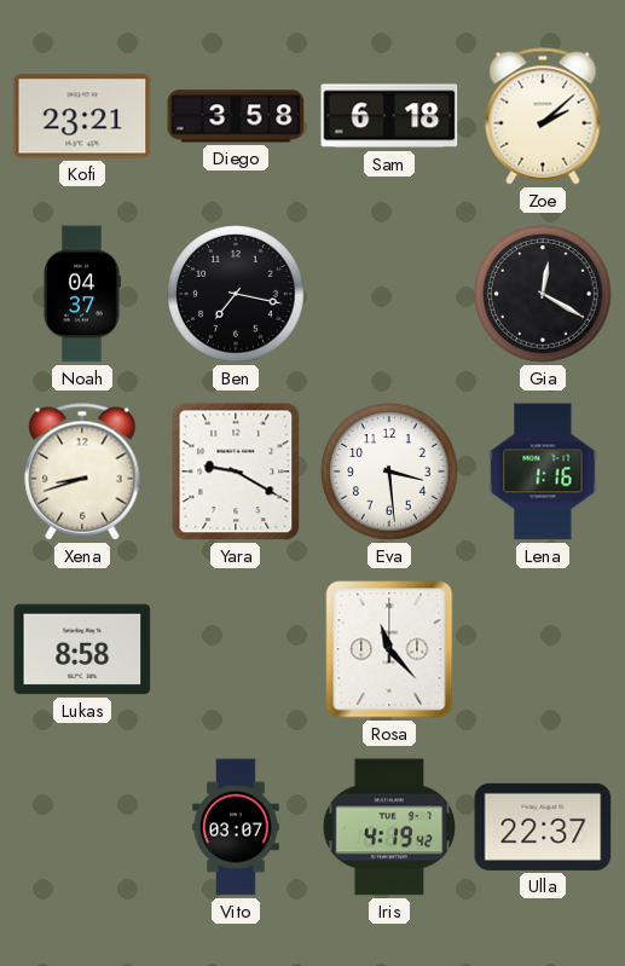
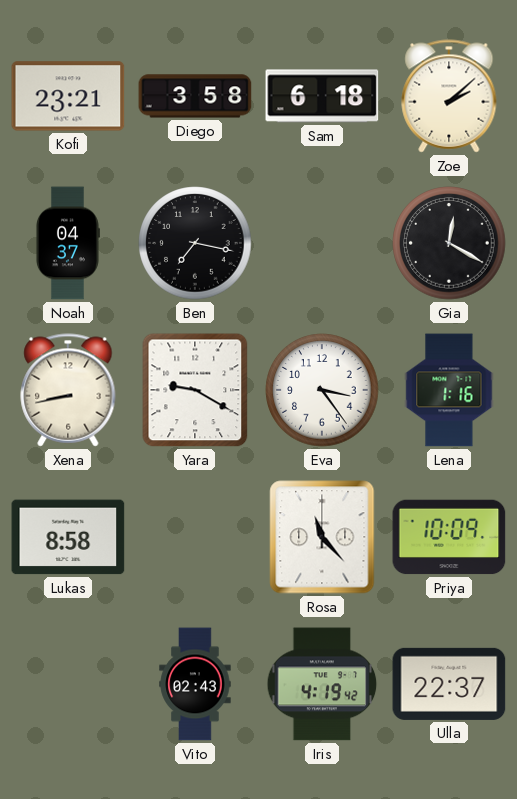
Xena: 8:42 -> 8:43
Eva: 3:29 -> 3:24
Priya: none -> 10:09
Vito: 03:07 -> 02:43
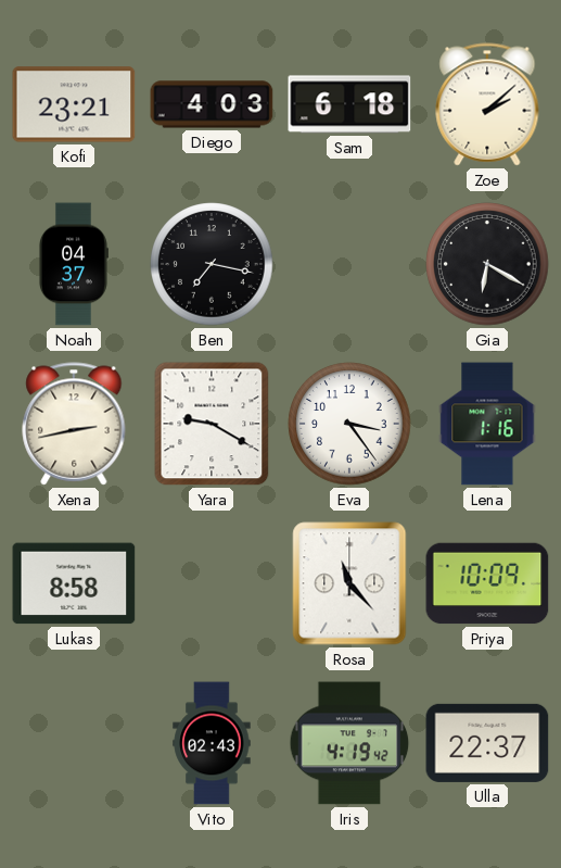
Diego: 3:58 -> 4:03
Gia: 12:20 -> 6:20
Xena: 8:43 -> 2:43
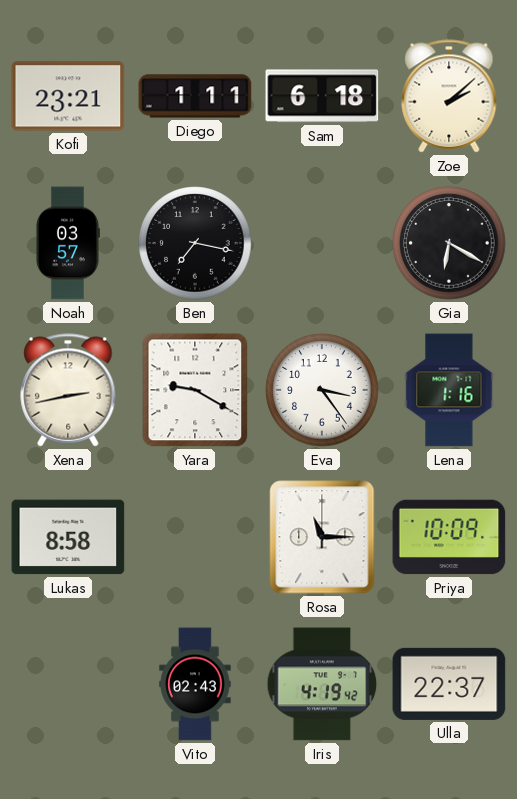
Diego: 4:03 -> 1:11
Noah: 04:37 -> 03:57
Rosa: 11:23 -> 11:15
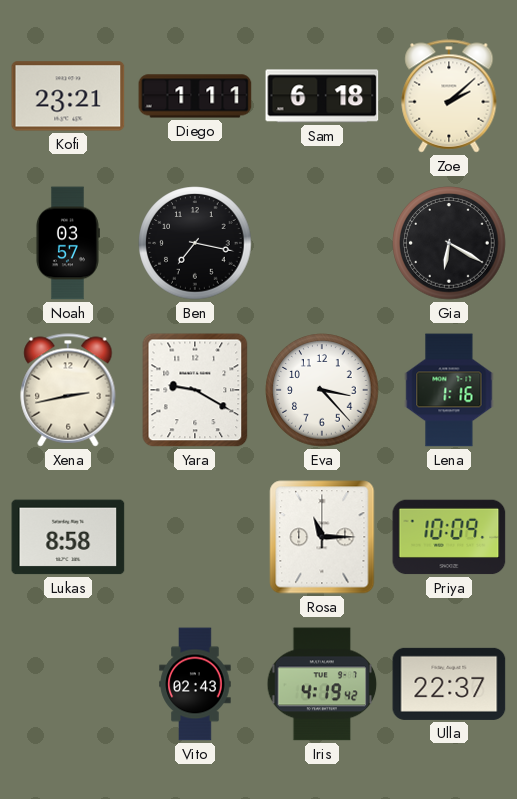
Eva: 3:24 -> 3:23
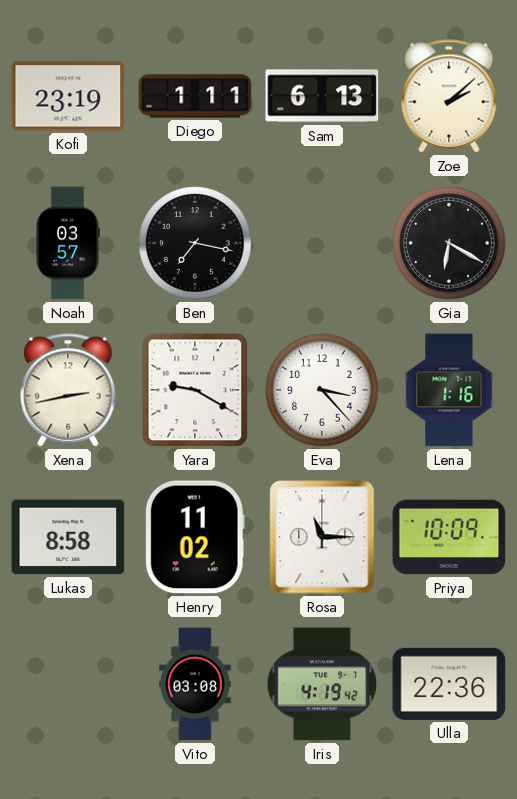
Kofi: 23:21 -> 23:19
Sam: 6:18 -> 6:13
Henry: none -> 11:02
Vito: 02:43 -> 03:08
Ulla: 22:37 -> 22:36
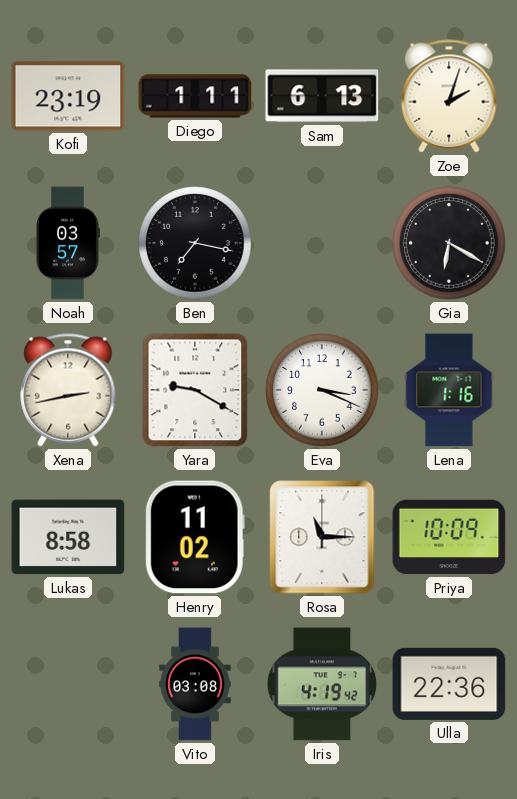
Zoe: 2:08 -> 2:03
Eva: 3:23 -> 3:19
